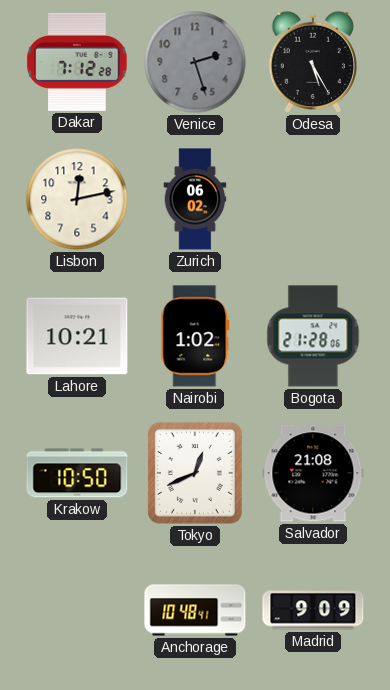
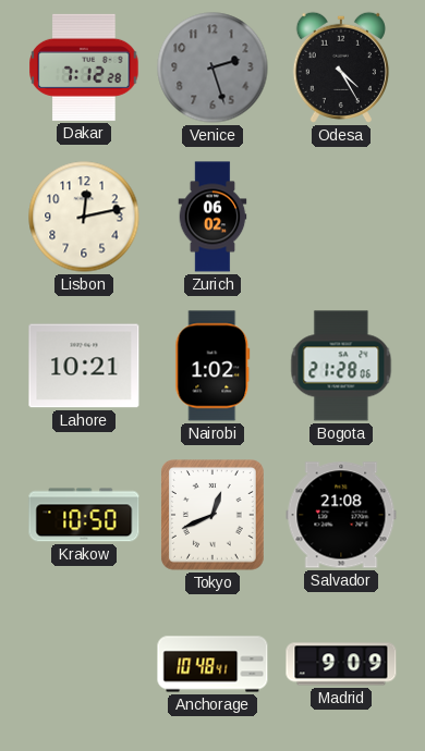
Odesa: 5:25 -> 4:25
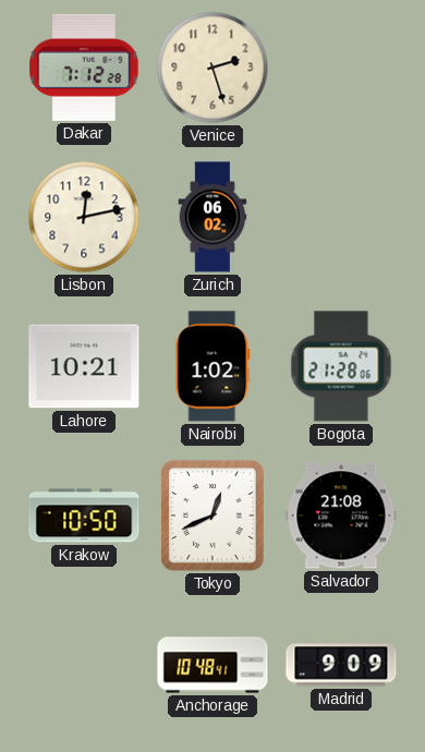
Venice dial: grey -> cream
Odesa: 4:25 -> none
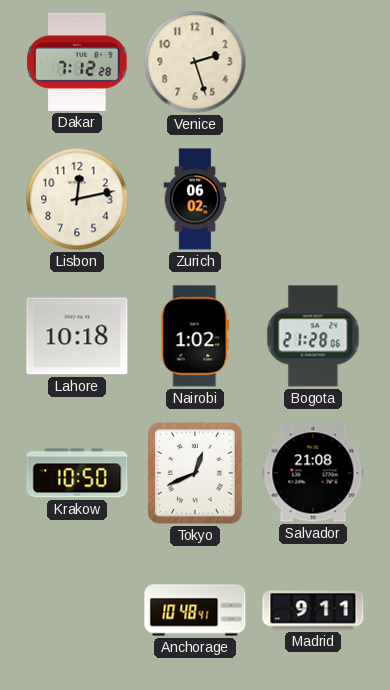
Lahore: 10:21 -> 10:18
Madrid: 9:09 -> 9:11
